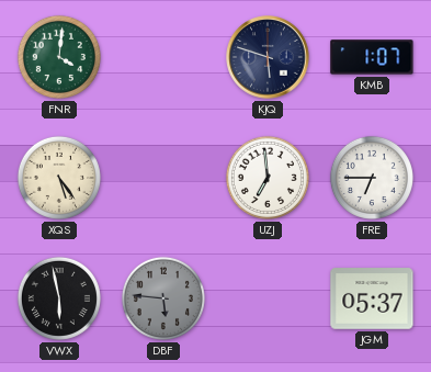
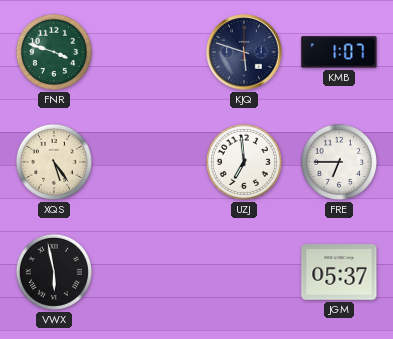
FNR: 4:01 -> 3:48
DBF: 5:46 -> none
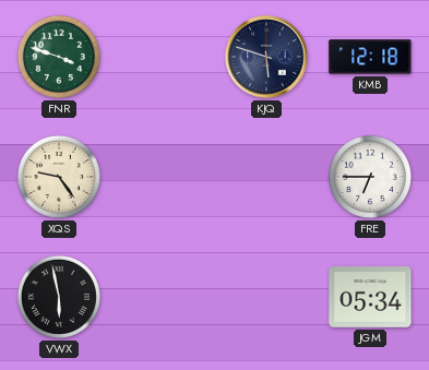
KMB: 1:07 -> 12:18
XQS: 5:24 -> 9:24
UZJ: 6:59 -> none
JGM: 05:37 -> 05:34
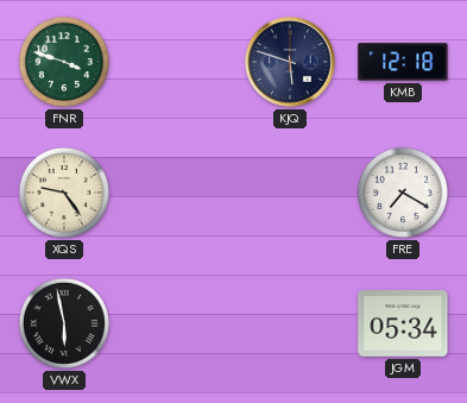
FRE: 6:45 -> 7:20
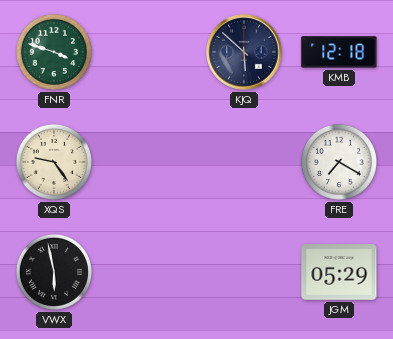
KJQ: 5:48 -> 5:52
JGM: 05:34 -> 05:29
